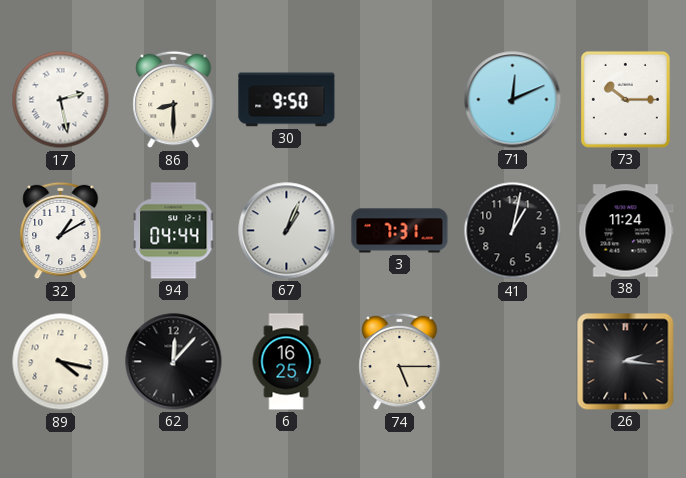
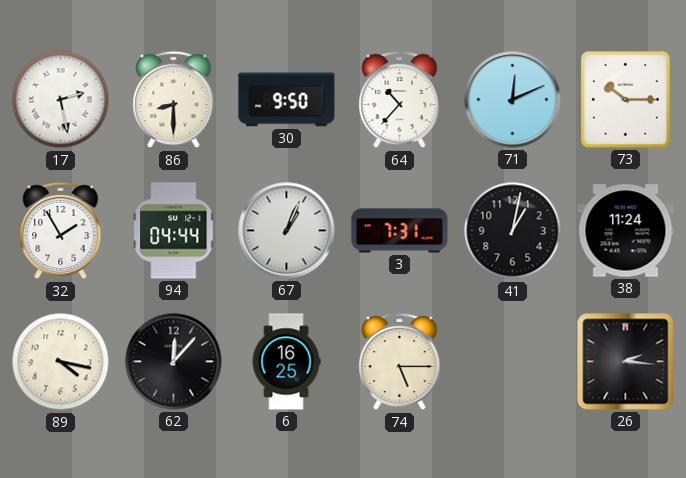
64: none -> 10:37
32: 1:10 -> 1:55
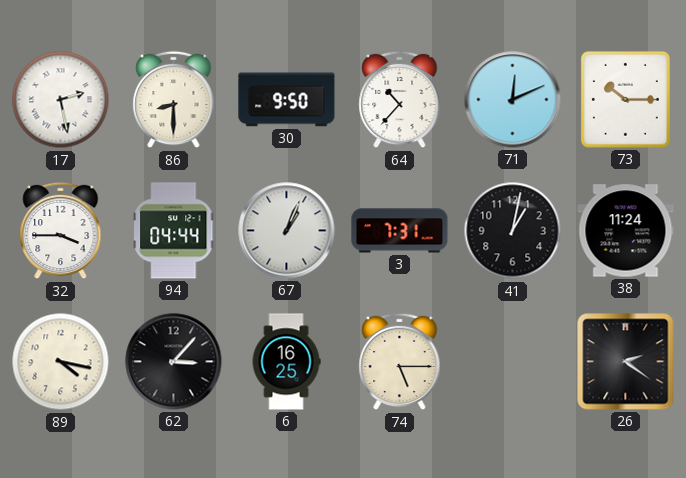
32: 1:55 -> 3:45
62: 12:07 -> 3:07
26: 2:16 -> 2:21
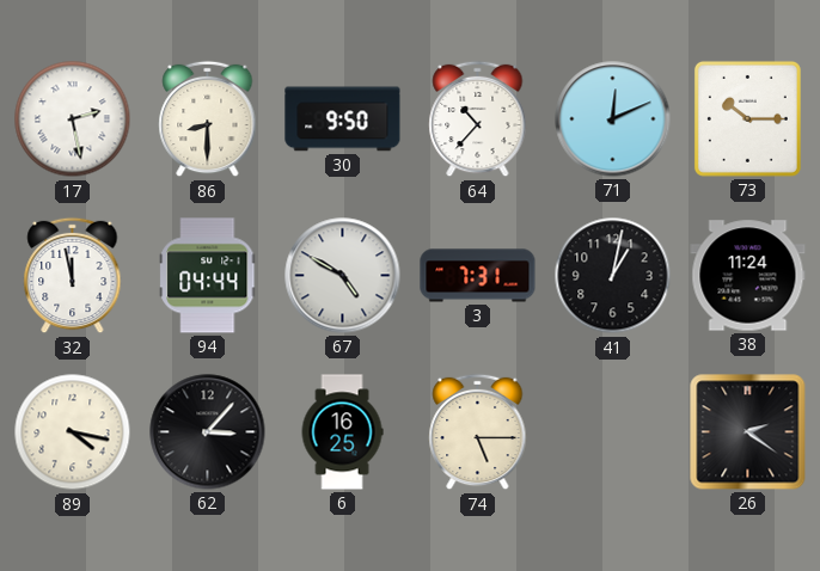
32: 3:45 -> 11:58
67: 1:04 -> 4:50
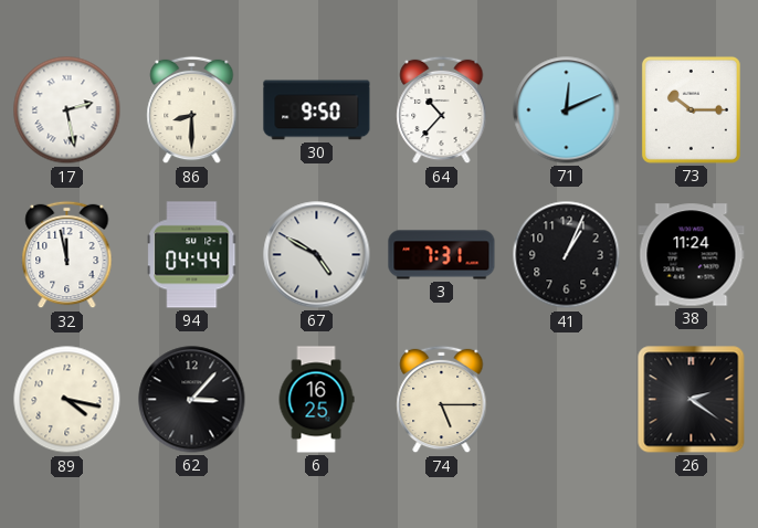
41: 1:02 -> 1:04
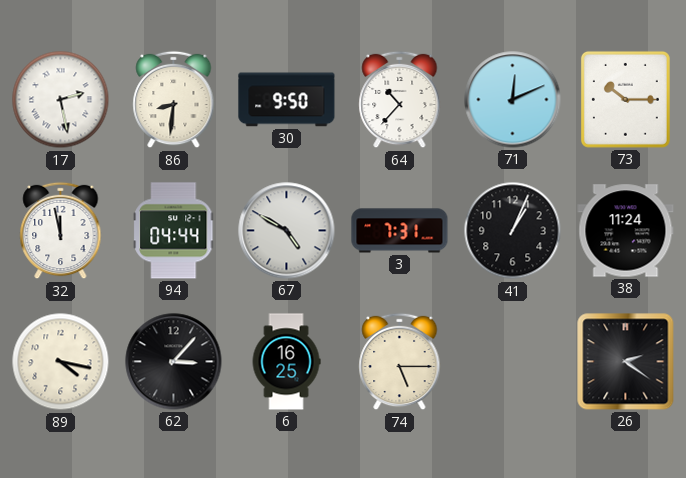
86: 8:30 -> 8:31
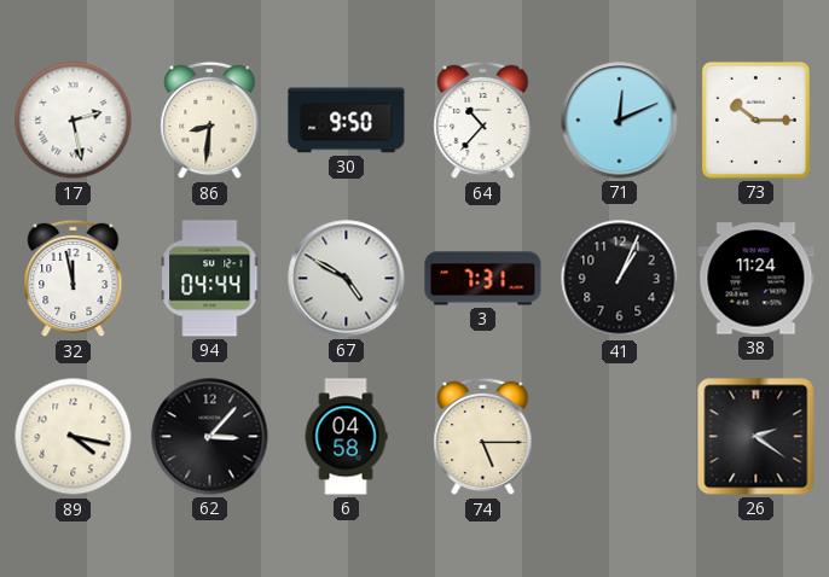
6: 16:25 -> 04:58
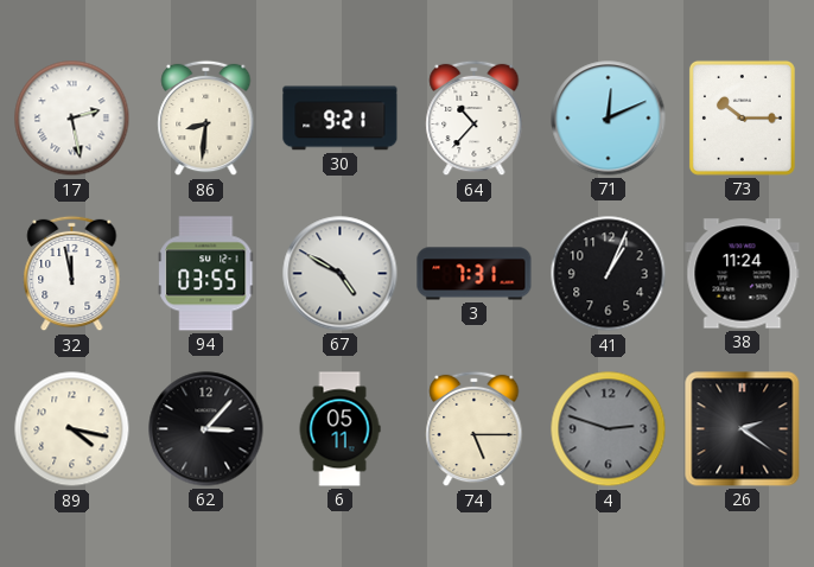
30: 9:50 -> 9:21
94: 04:44 -> 03:55
6: 04:58 -> 05:11
4: none -> 2:48
